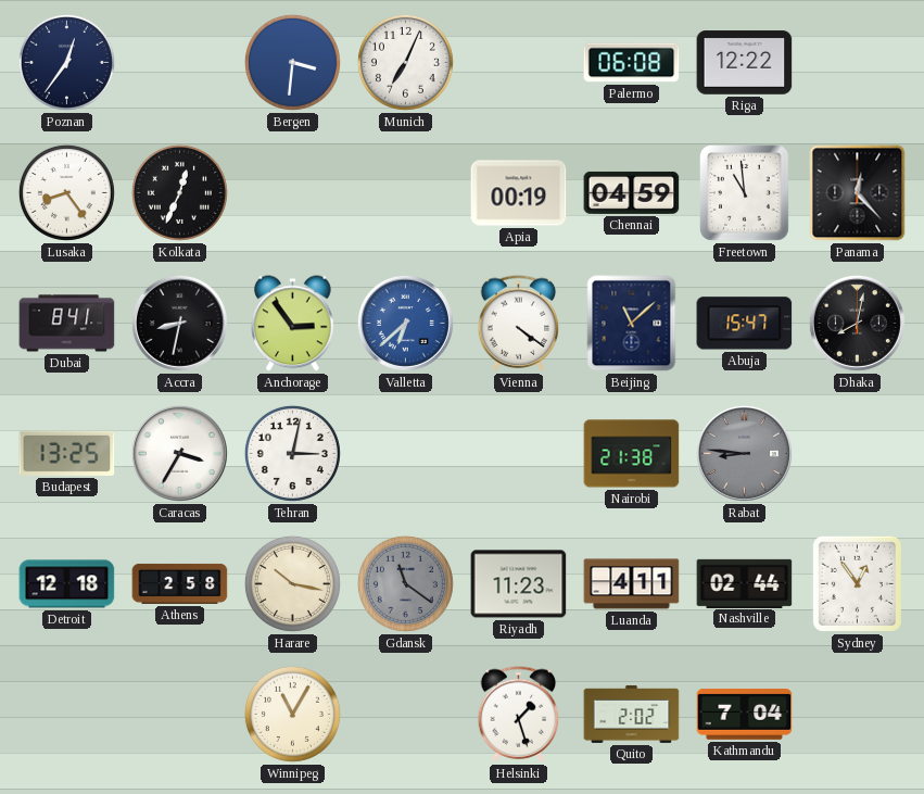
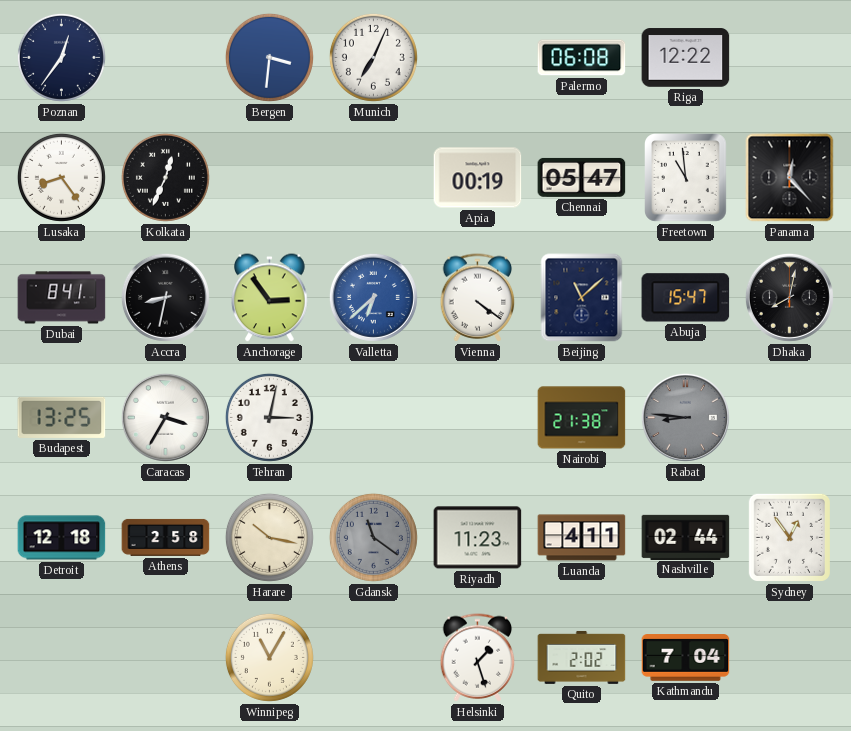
Chennai: 04:59 -> 05:47
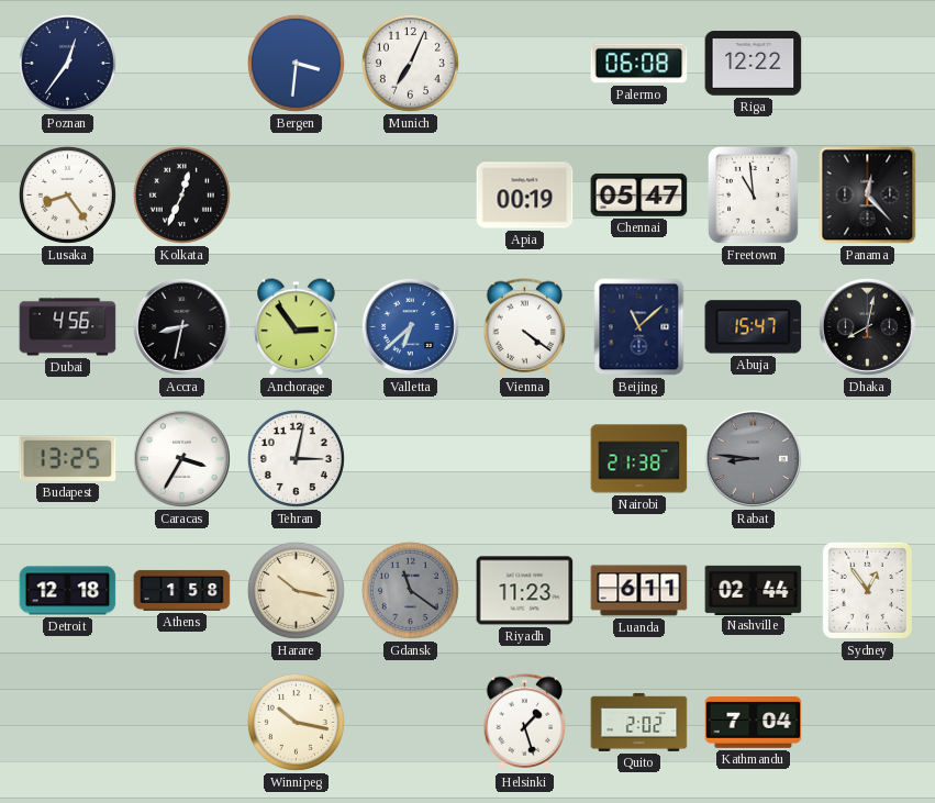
Dubai: 8:41 -> 4:56
Athens: 2:58 -> 1:58
Luanda: 4:11 -> 6:11
Winnipeg: 11:05 -> 10:17
